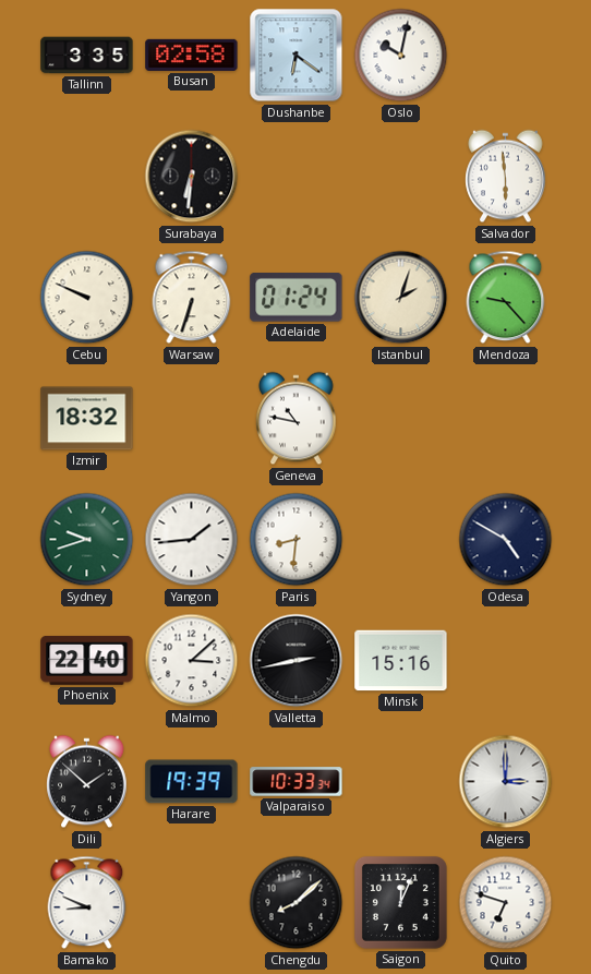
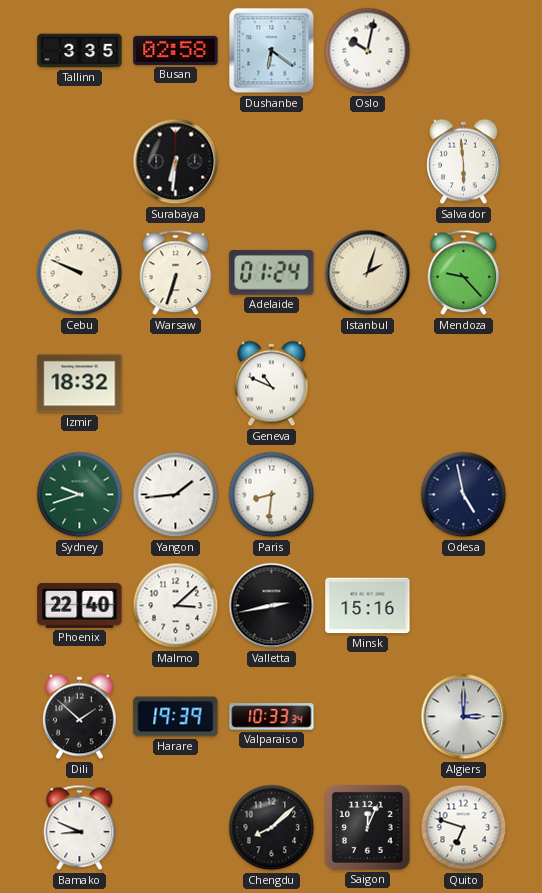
Geneva: 10:47 -> 10:49
Odesa: 4:50 -> 4:58
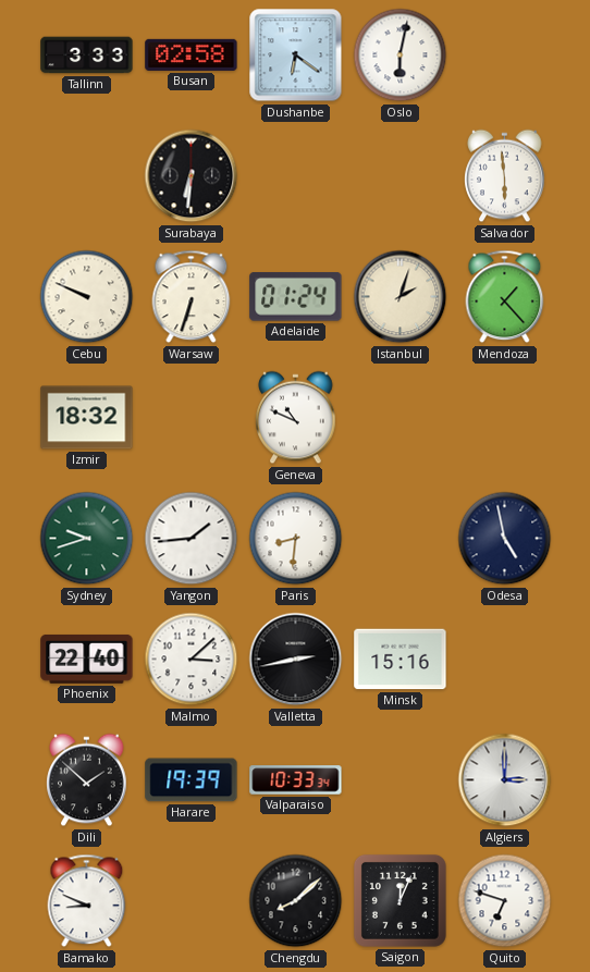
Tallinn: 3:35 -> 3:33
Oslo: 10:02 -> 6:02
Mendoza: 9:23 -> 1:23
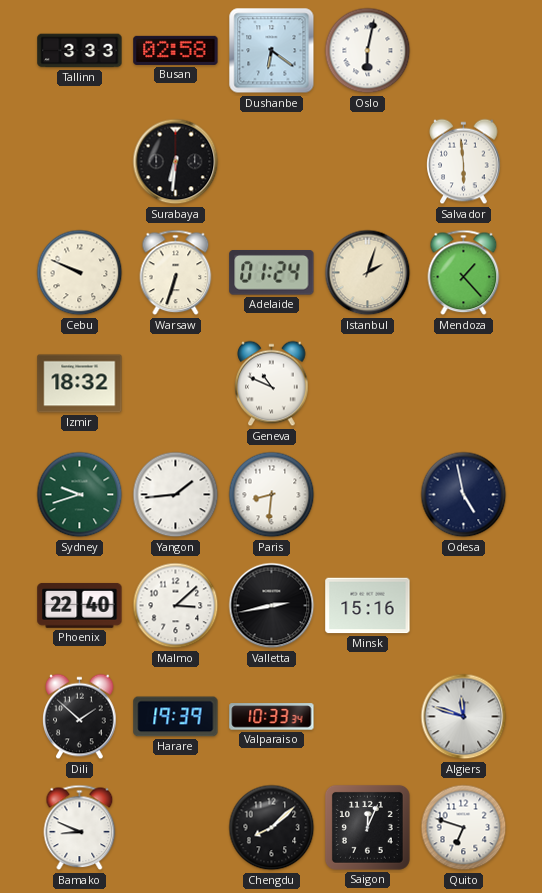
Algiers: 3:00 -> 11:48
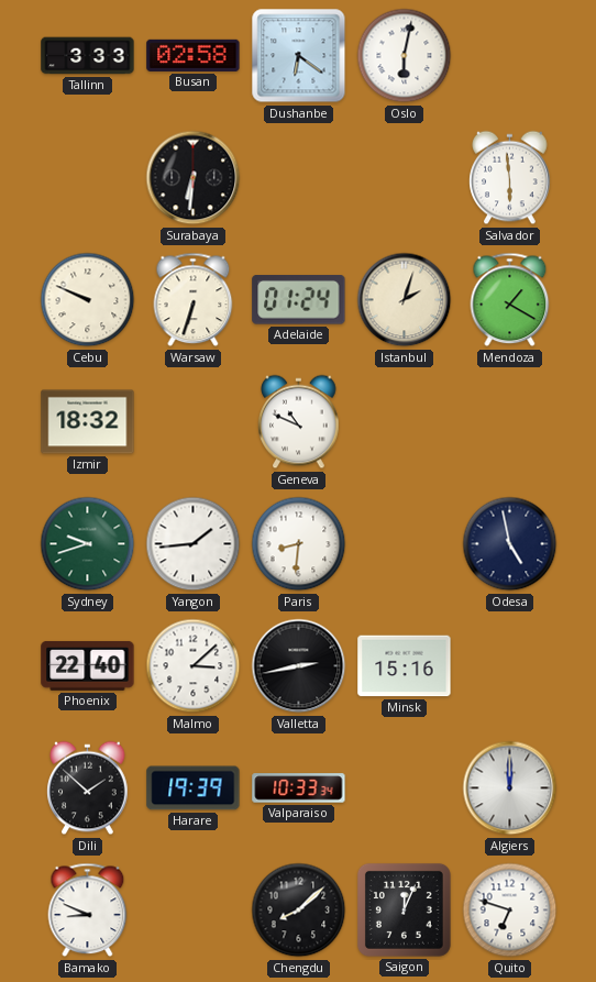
Mendoza: 1:23 -> 1:20
Algiers: 11:48 -> 12:00
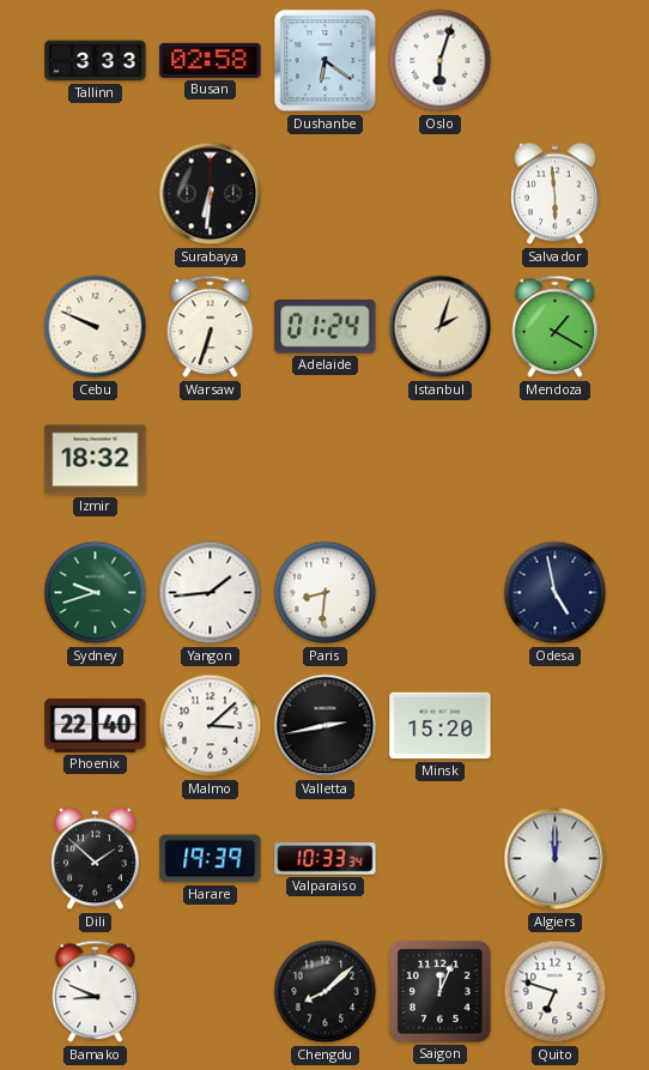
Oslo: 6:02 -> 6:03
Geneva: 10:49 -> none
Minsk: 15:16 -> 15:20
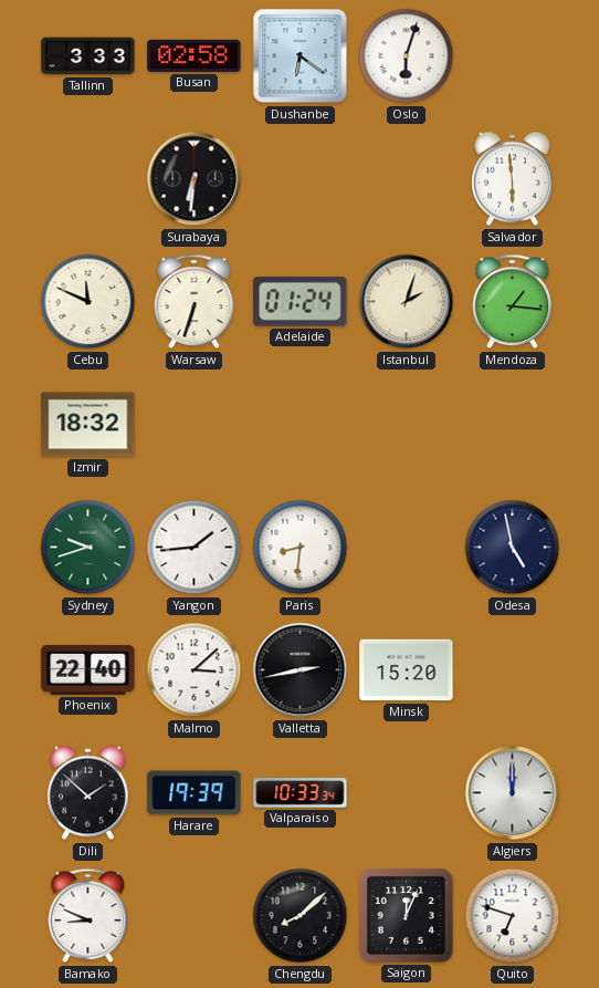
Cebu: 9:49 -> 11:49
Mendoza: 1:20 -> 1:16
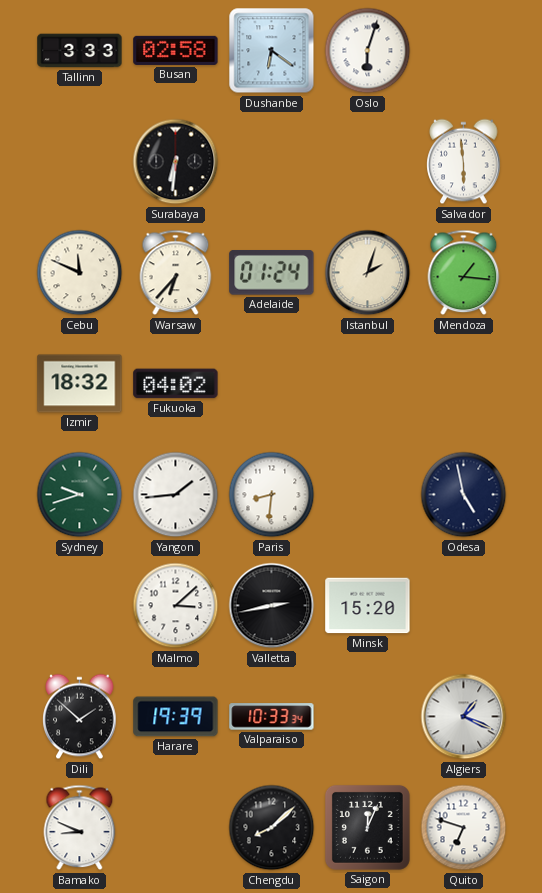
Warsaw: 6:33 -> 6:37
Fukuoka: none -> 04:02
Phoenix: 22:40 -> none
Algiers: 12:00 -> 1:19
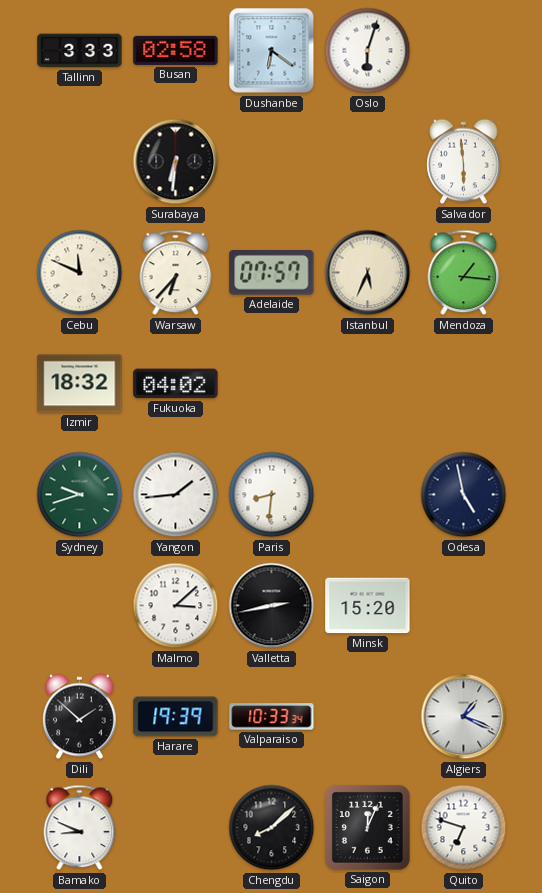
Adelaide: 01:24 -> 07:57
Istanbul: 2:03 -> 5:34
